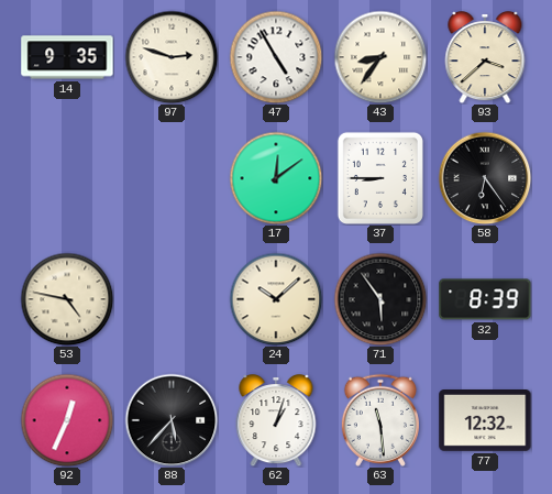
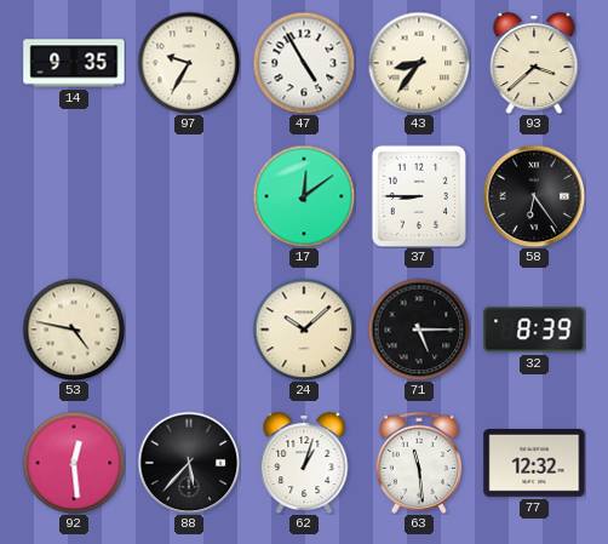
97: 2:48 -> 9:35
71: 5:54 -> 5:15
92: 12:34 -> 12:29
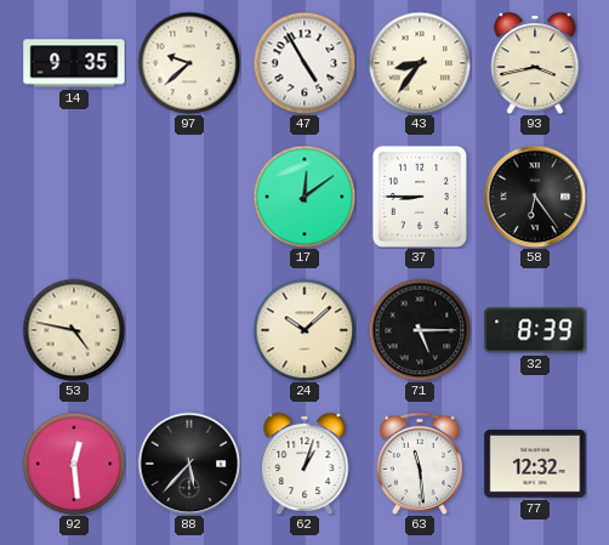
97: 9:35 -> 9:38
93: 3:38 -> 3:43
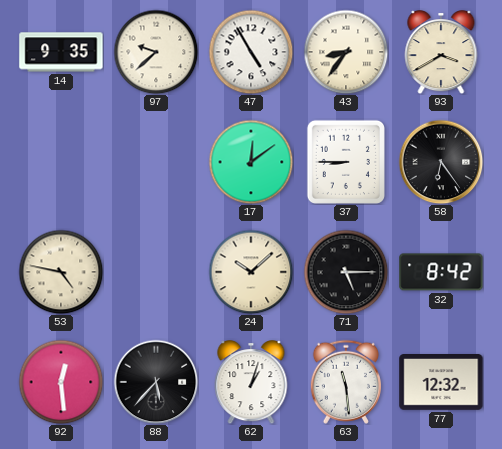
93: 3:43 -> 3:40
32: 8:39 -> 8:42
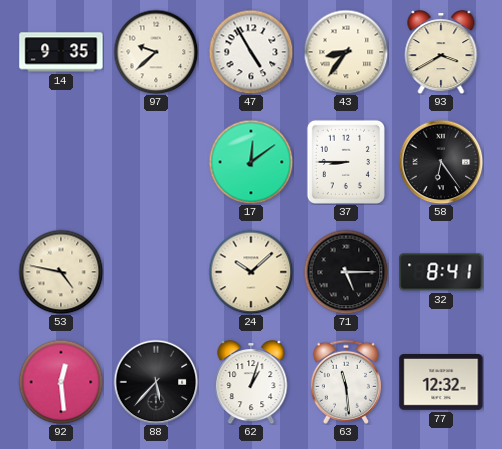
32: 8:42 -> 8:41
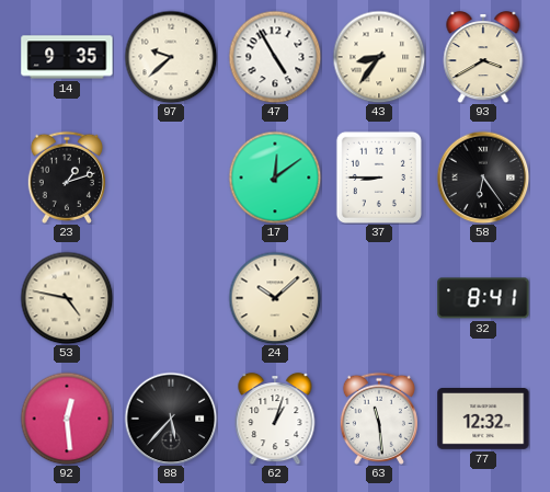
23: none -> 1:12
71: 5:15 -> none
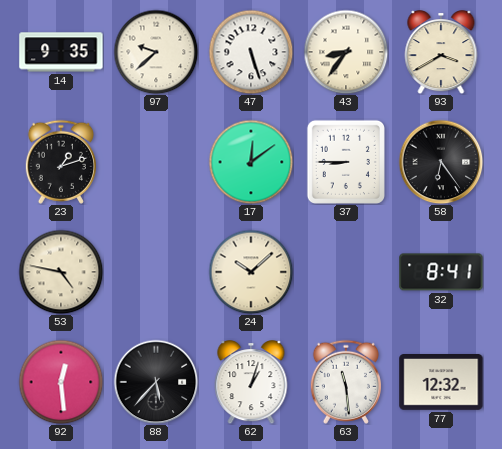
47: 4:55 -> 5:27
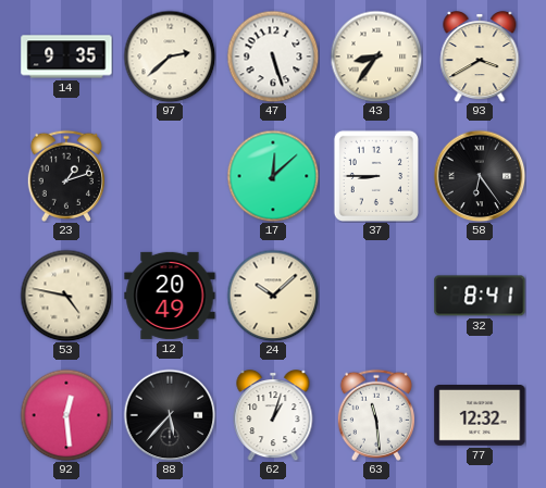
97: 9:38 -> 2:38
17: 12:09 -> 12:08
12: none -> 20:49
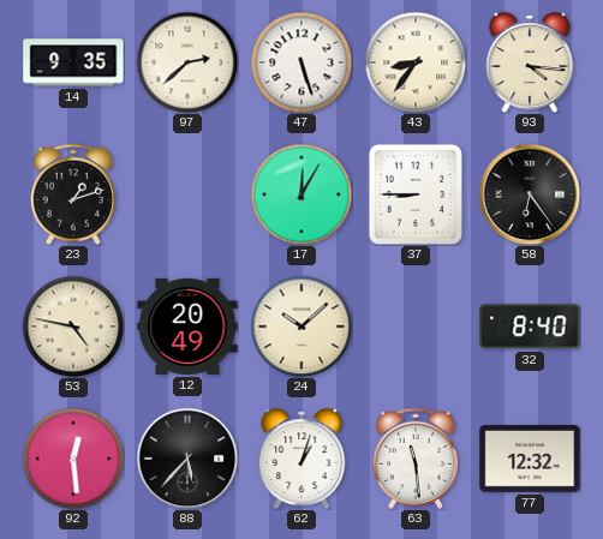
93: 3:40 -> 4:16
17: 12:08 -> 12:05
32: 8:41 -> 8:40
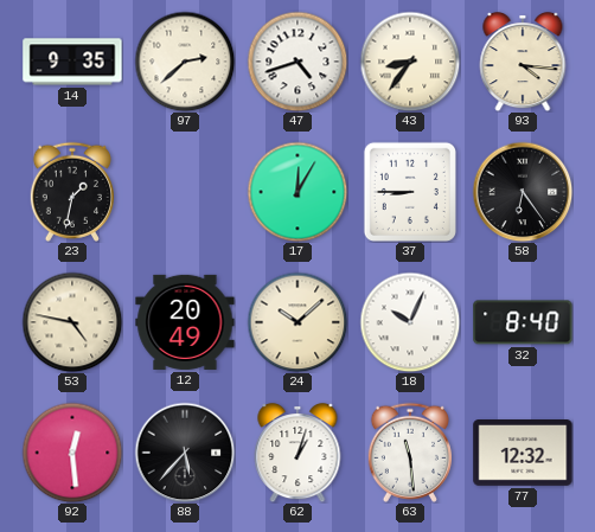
47: 5:27 -> 4:42
23: 1:12 -> 1:32
18: none -> 10:04
